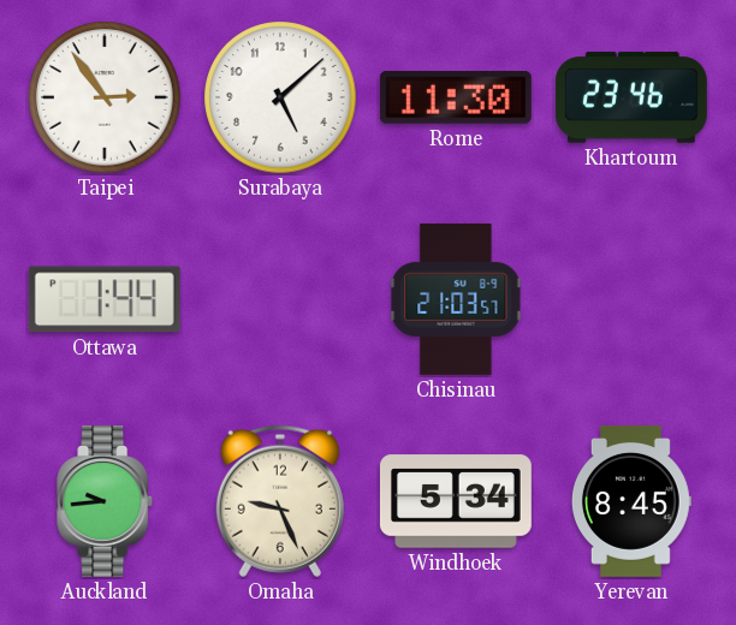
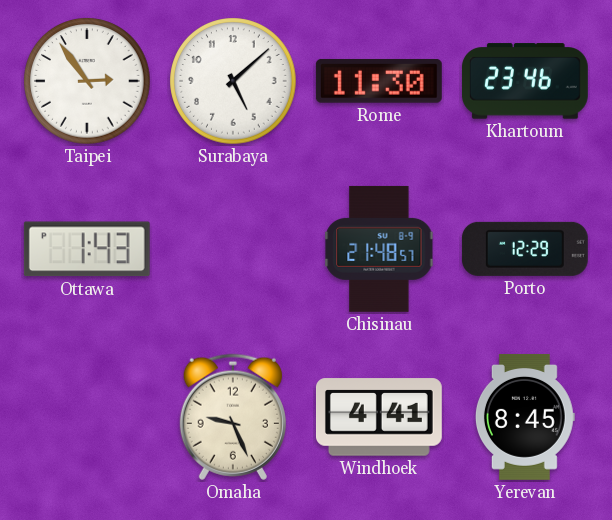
Ottawa: 1:44 -> 1:43
Chisinau: 21:03 -> 21:48
Porto: none -> 12:29
Auckland: 9:44 -> none
Windhoek: 5:34 -> 4:41
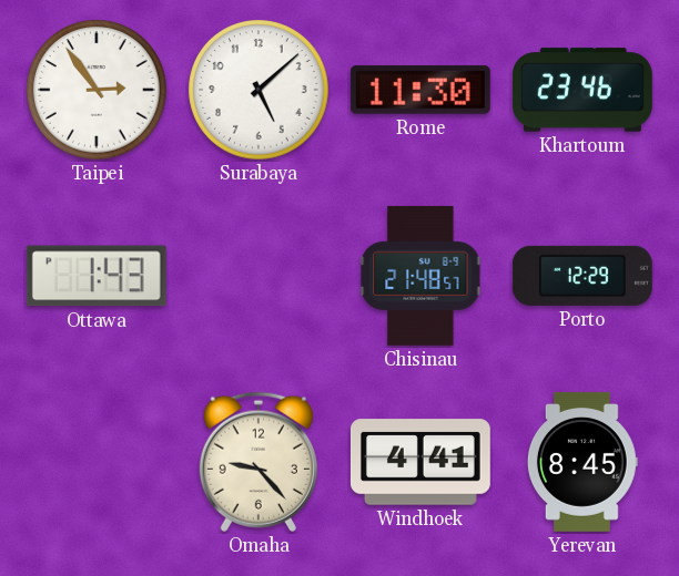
Omaha: 9:26 -> 9:23
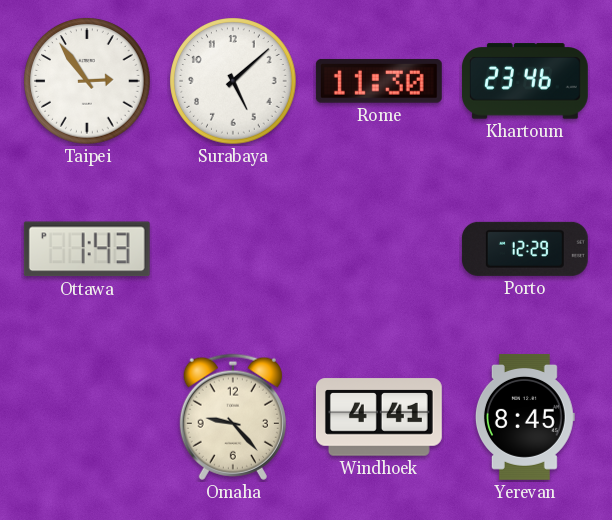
Chisinau: 21:48 -> none
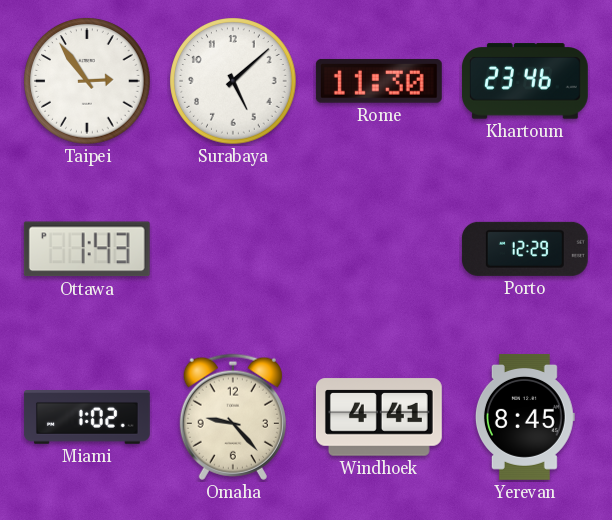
Miami: none -> 1:02
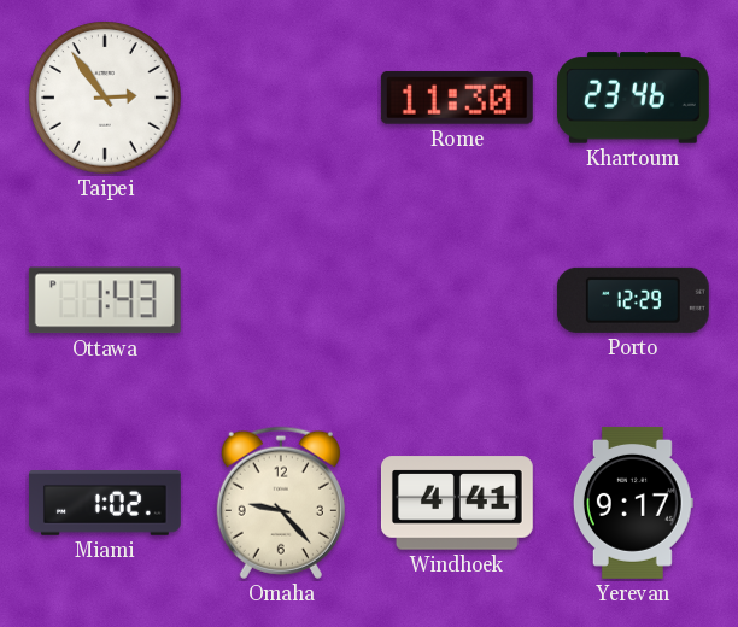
Surabaya: 5:08 -> none
Yerevan: 8:45 -> 9:17
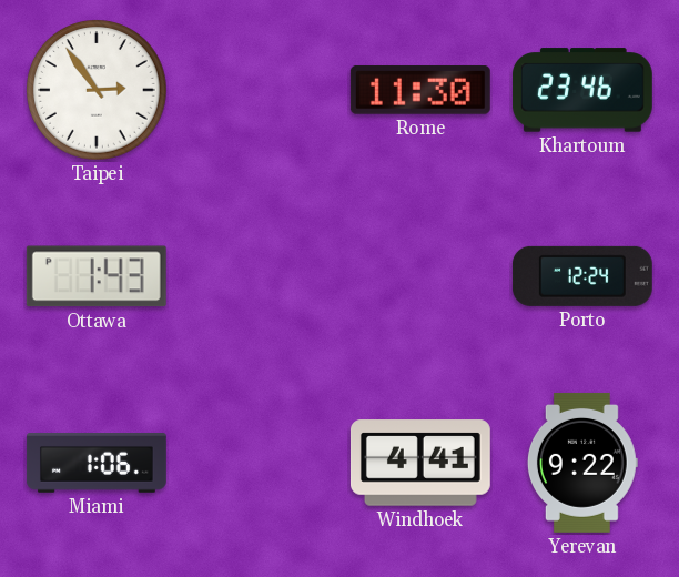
Porto: 12:29 -> 12:24
Miami: 1:02 -> 1:06
Omaha: 9:23 -> none
Yerevan: 9:17 -> 9:22
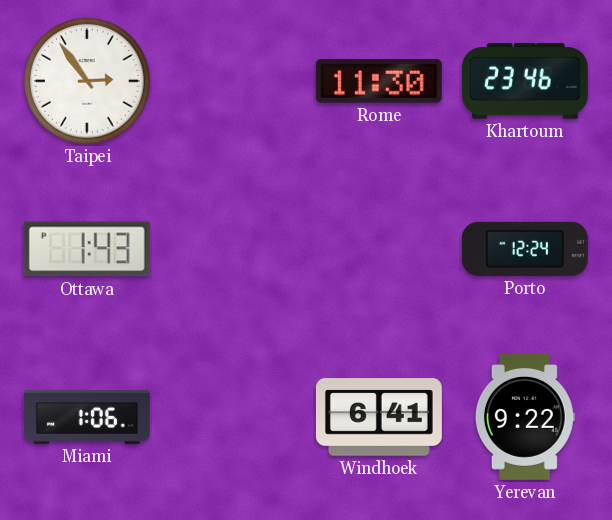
Windhoek: 4:41 -> 6:41
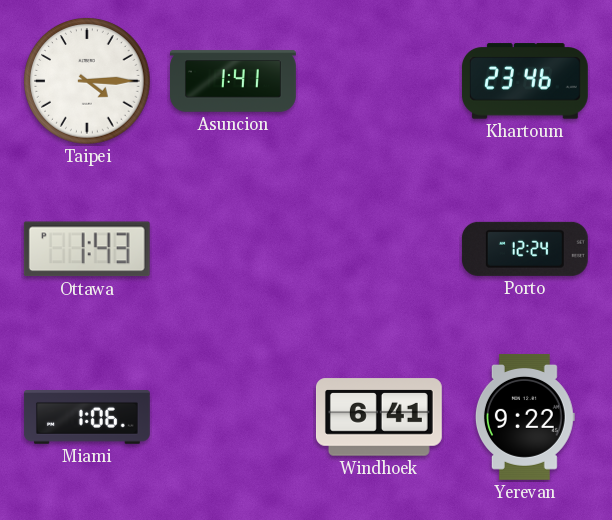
Taipei: 2:54 -> 4:15
Asuncion: none -> 1:41
Rome: 11:30 -> none
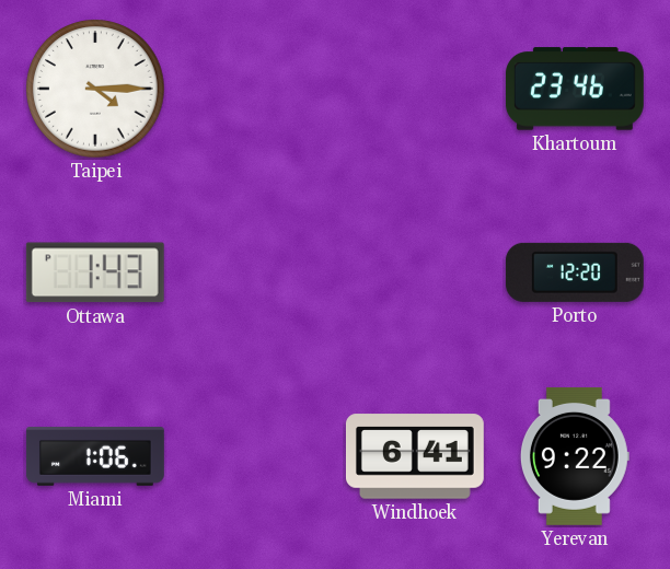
Asuncion: 1:41 -> none
Porto: 12:24 -> 12:20
